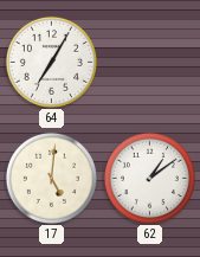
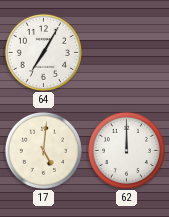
62: 1:09 -> 12:00
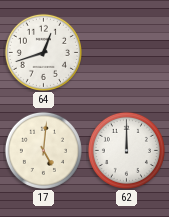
64: 7:05 -> 12:42
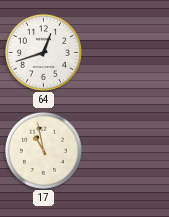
17: 5:01 -> 10:58
62: 12:00 -> none
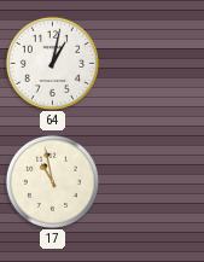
64: 12:42 -> 1:02
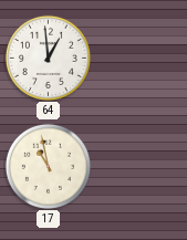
64: 1:02 -> 12:59
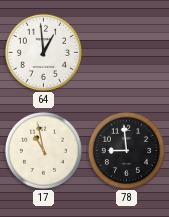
78: none -> 8:59
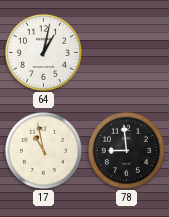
64: 12:59 -> 1:02
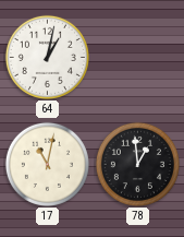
17: 10:58 -> 11:02
78: 8:59 -> 12:59
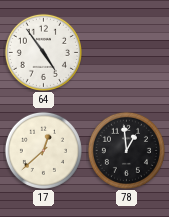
64: 1:02 -> 4:54
17: 11:02 -> 12:38
